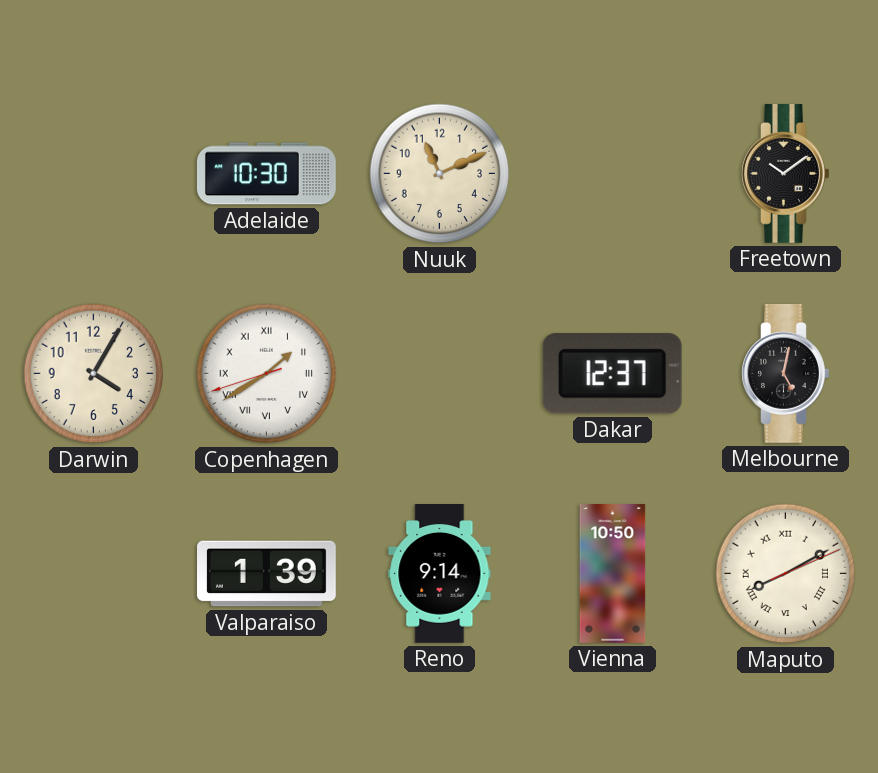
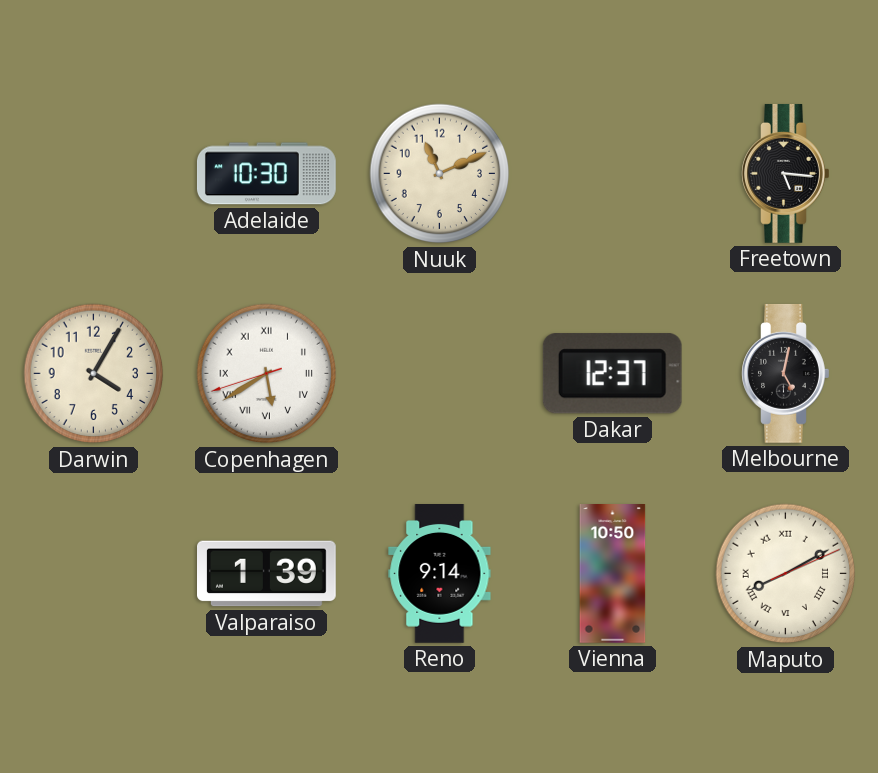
Freetown: 10:09 -> 5:16
Copenhagen: 1:39 -> 5:39
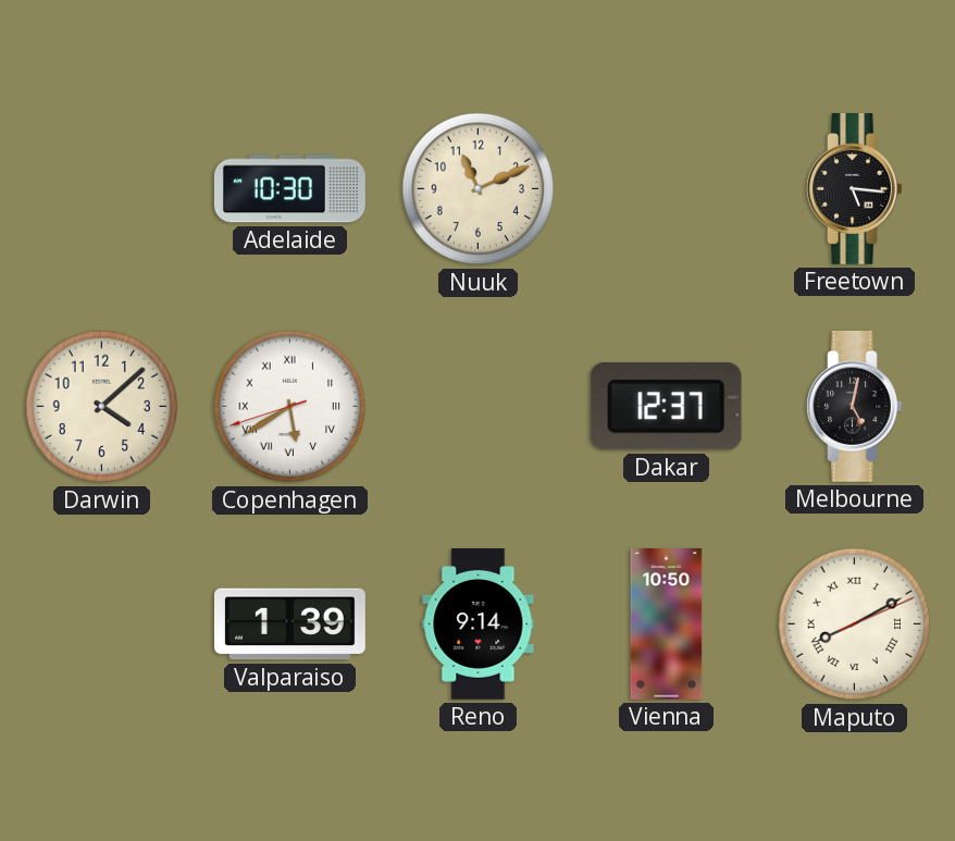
Darwin: 4:05 -> 4:08
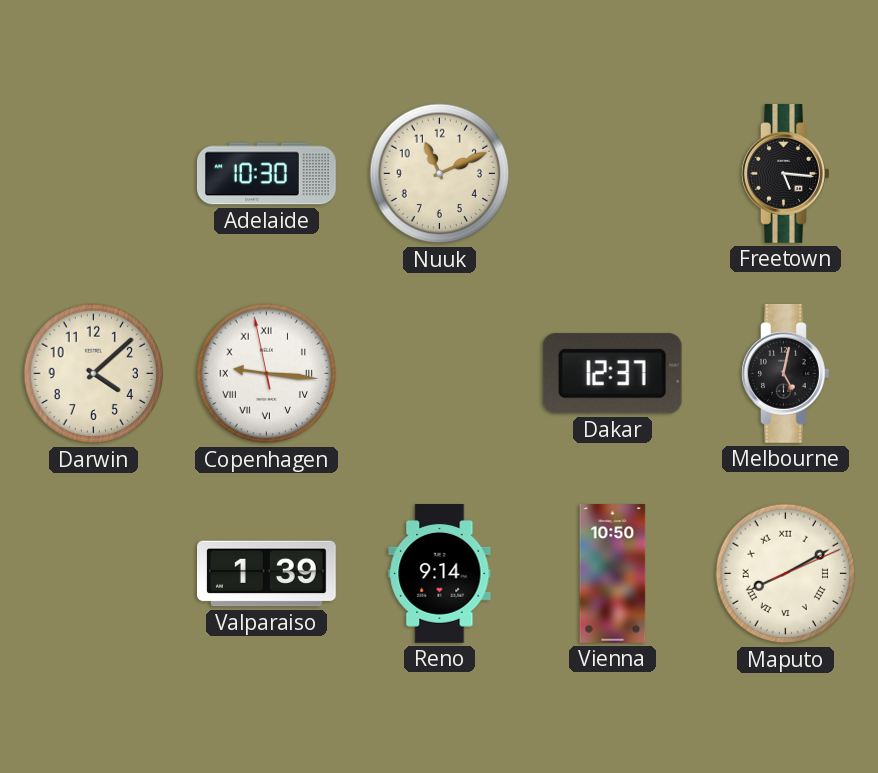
Copenhagen: 5:39 -> 9:15
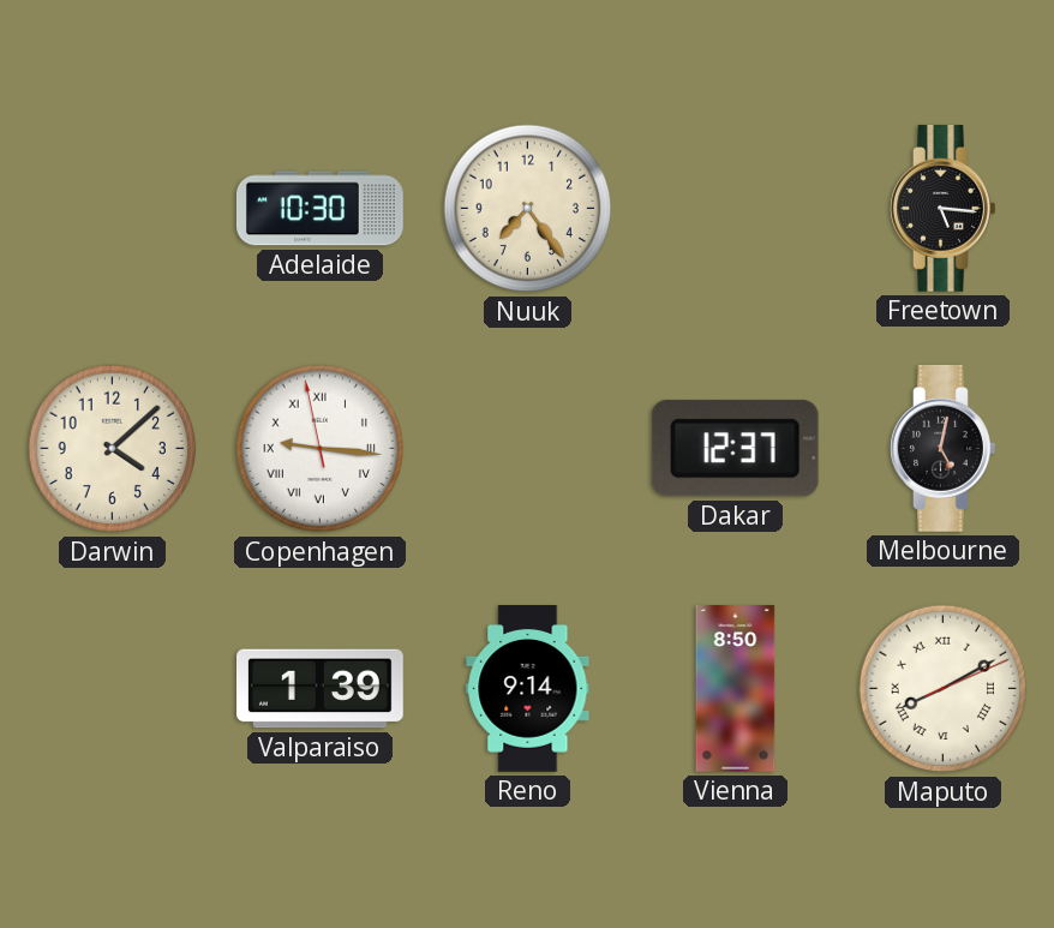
Nuuk: 11:11 -> 7:24
Vienna: 10:50 -> 8:50
